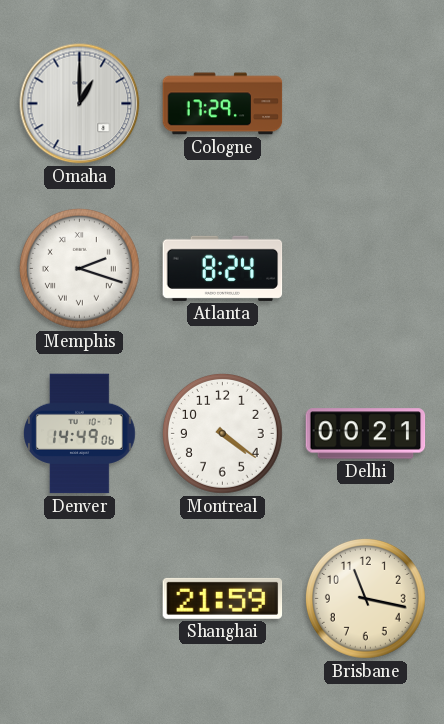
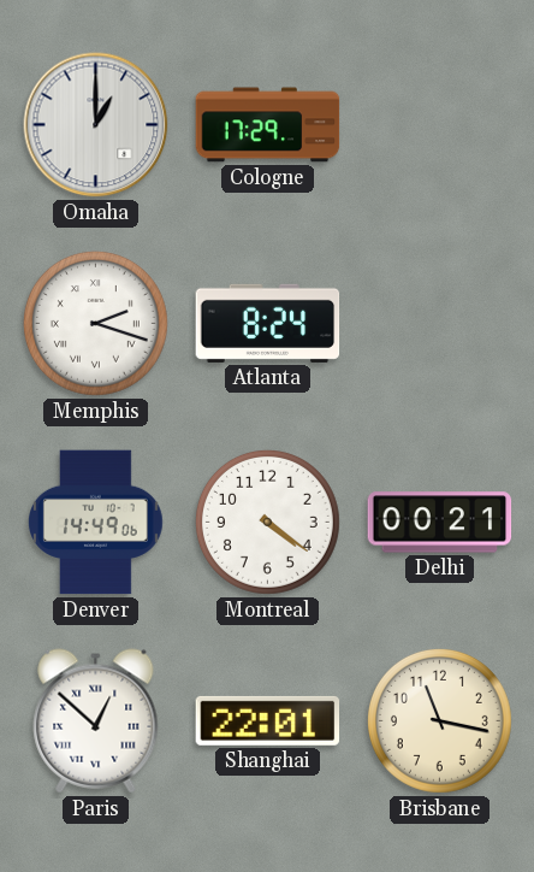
Paris: none -> 12:52
Shanghai: 21:59 -> 22:01
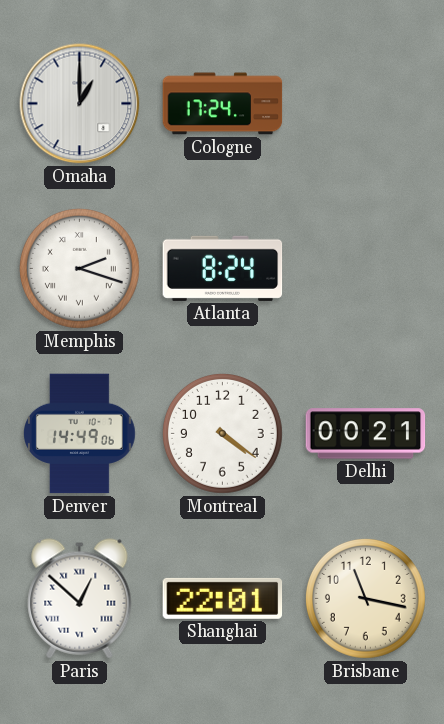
Cologne: 17:29 -> 17:24
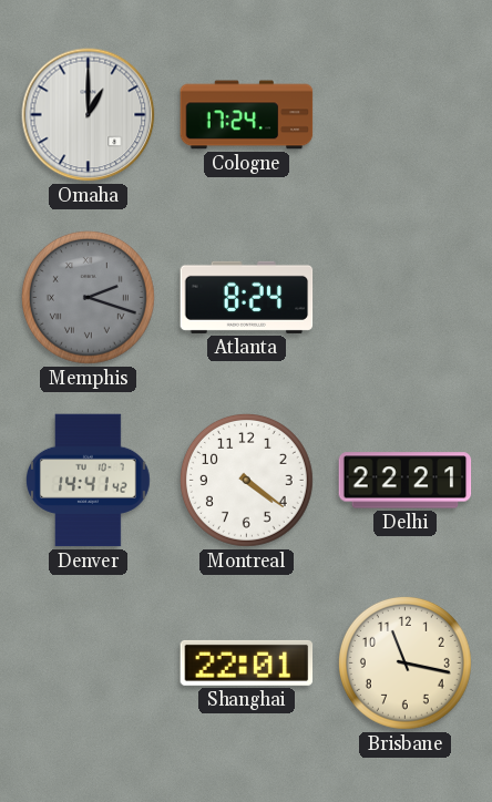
Memphis dial: white -> grey
Denver: 14:49 -> 14:41
Delhi: 00:21 -> 22:21
Paris: 12:52 -> none
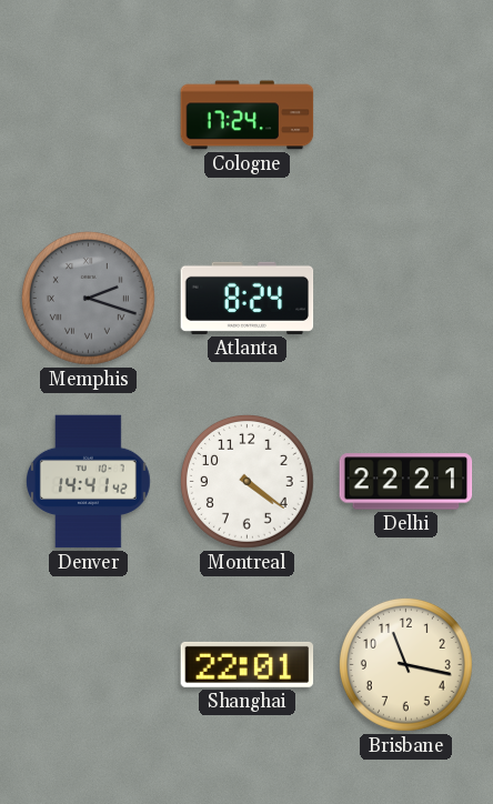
Omaha: 1:00 -> none
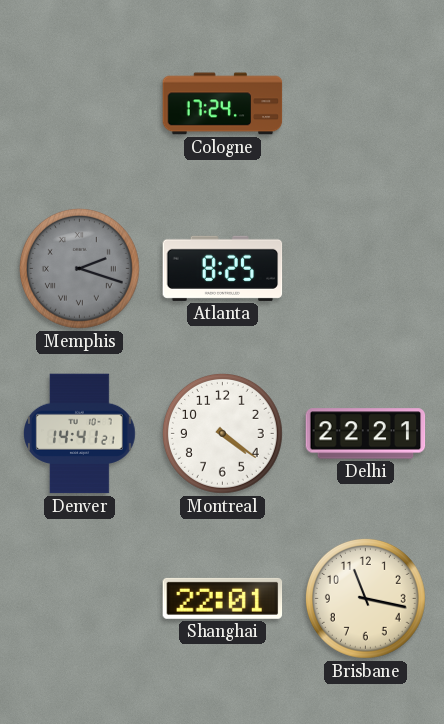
Atlanta: 8:24 -> 8:25
Denver: 14:41:42 -> 14:41:21
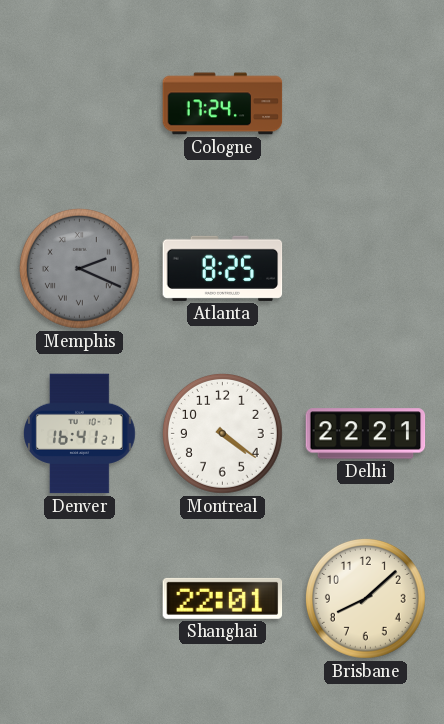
Memphis: 2:18 -> 2:19
Denver: 14:41 -> 16:41
Brisbane: 11:17 -> 8:08
